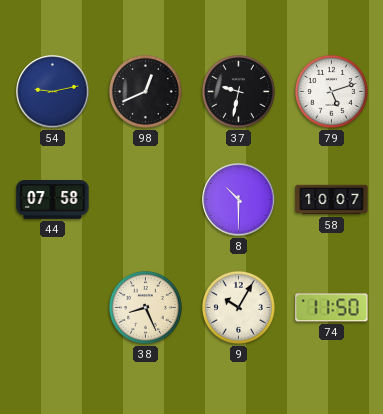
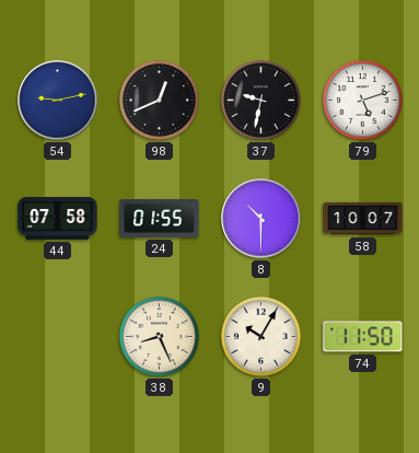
24: none -> 01:55
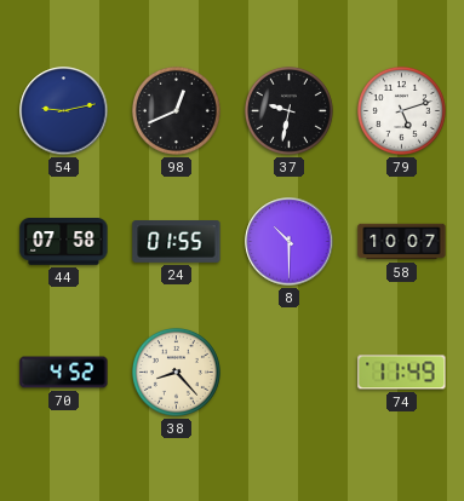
70: none -> 4:52
38: 8:26 -> 8:23
9: 10:05 -> none
74: 11:50 -> 11:49
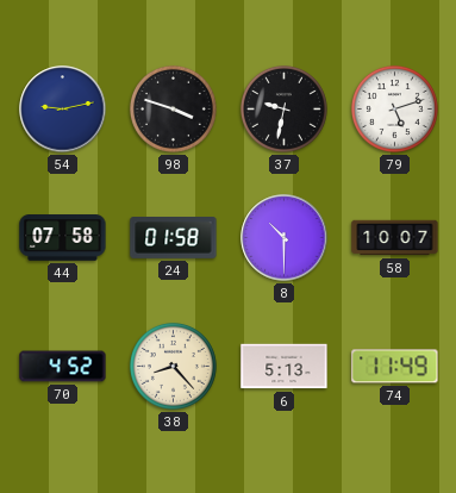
98: 12:41 -> 3:48
24: 01:55 -> 01:58
6: none -> 5:13
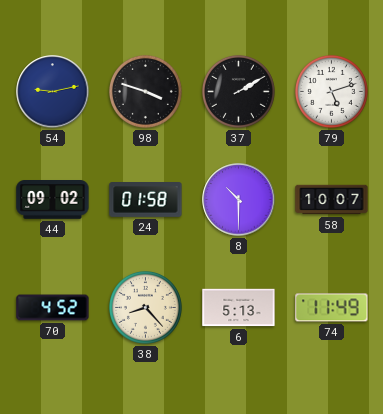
37: 9:32 -> 2:10
44: 07:58 -> 09:02
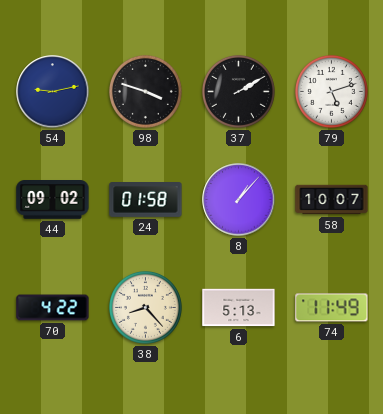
8: 10:30 -> 1:07
70: 4:52 -> 4:22
